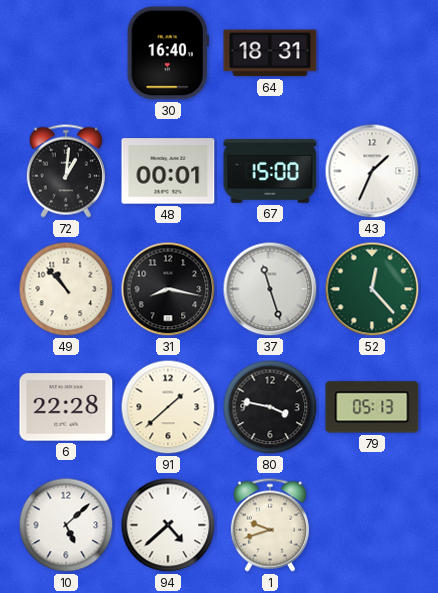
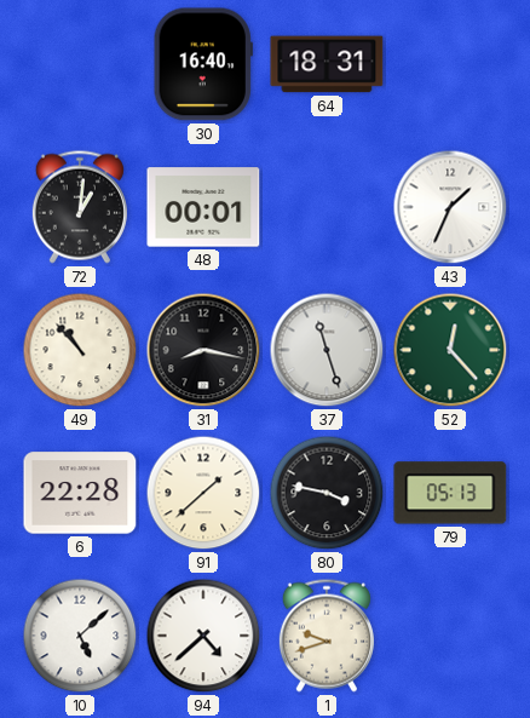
67: 15:00 -> none
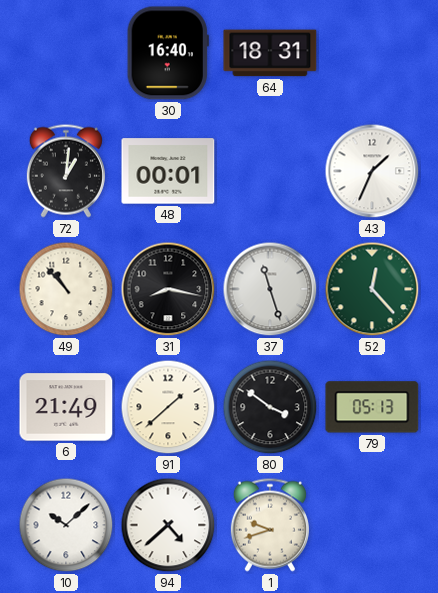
6: 22:28 -> 21:49
80: 3:47 -> 3:51
10: 5:08 -> 10:08
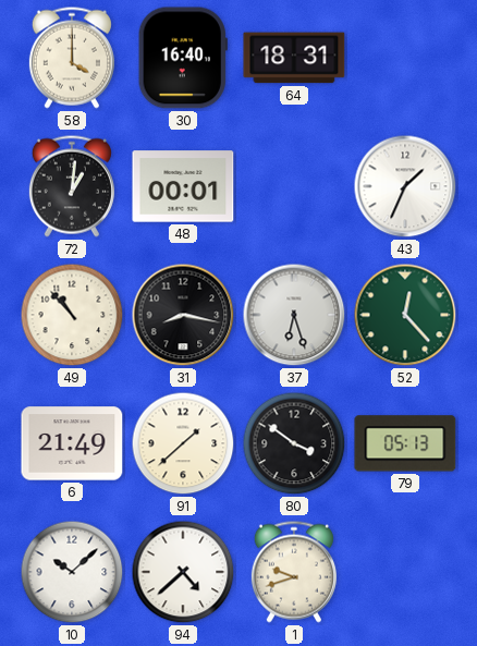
58: none -> 4:00
37: 11:27 -> 6:27
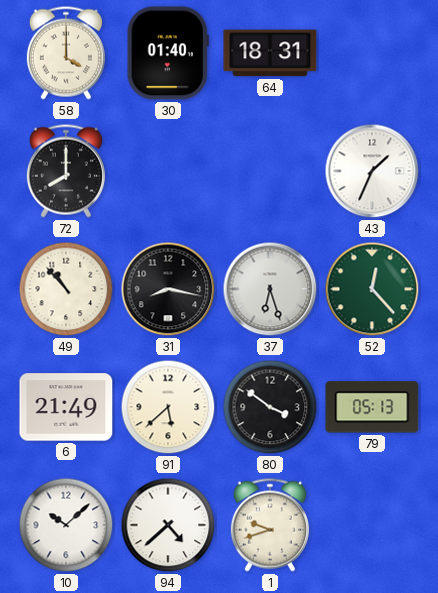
30: 16:40 -> 01:40
72: 1:01 -> 8:00
48: 00:01 -> none
91: 1:38 -> 5:38
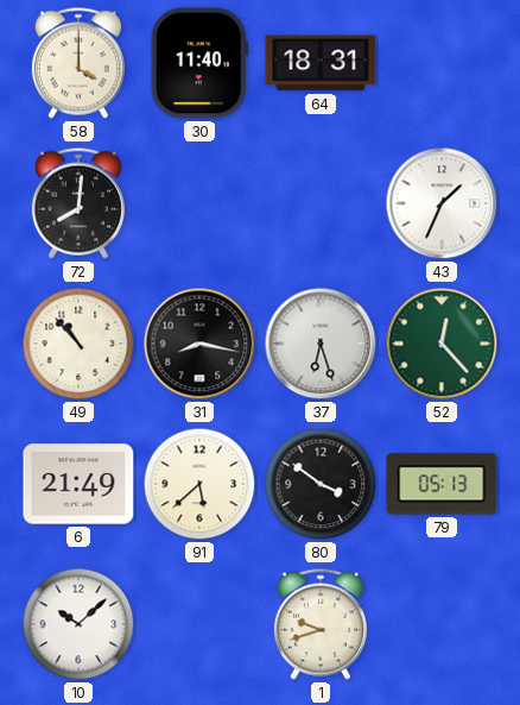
30: 01:40 -> 11:40
72: 8:00 -> 8:01
94: 4:38 -> none
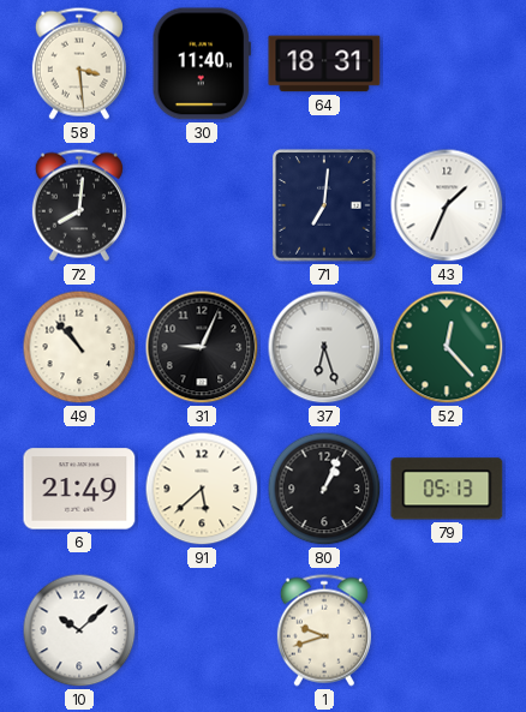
58: 4:00 -> 3:29
71: none -> 7:01
31: 8:17 -> 9:04
80: 3:51 -> 1:04
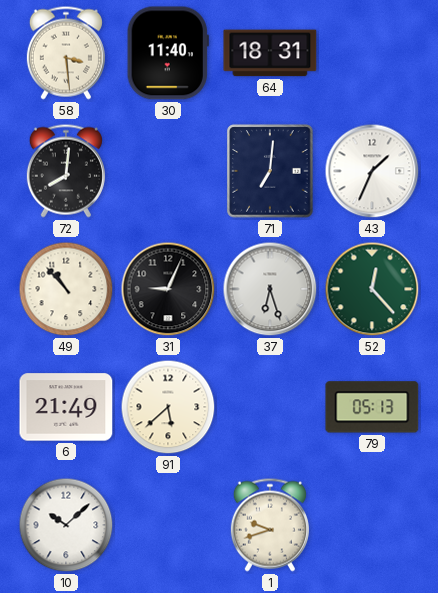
80: 1:04 -> none
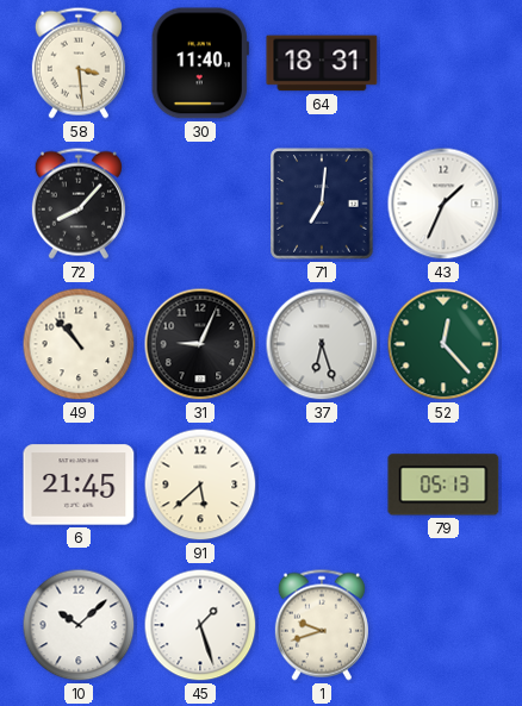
72: 8:01 -> 8:07
6: 21:49 -> 21:45
45: none -> 1:27
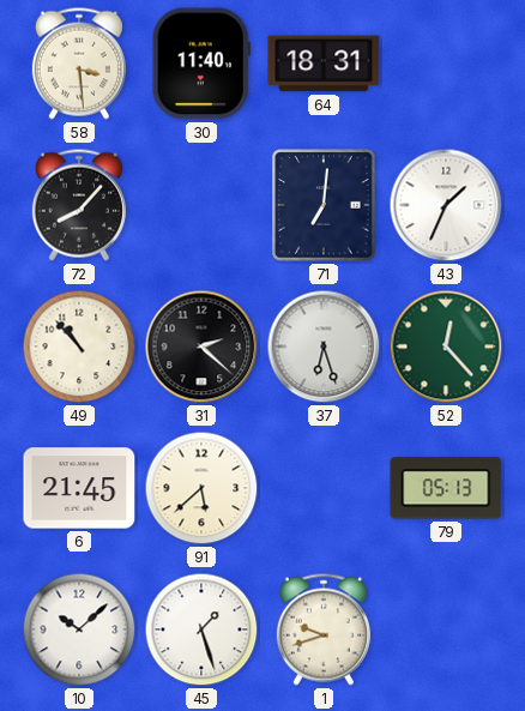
31: 9:04 -> 2:22
